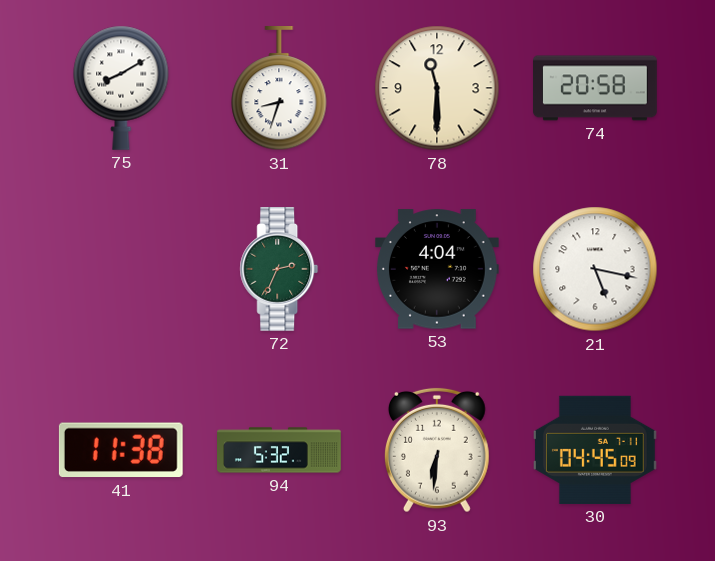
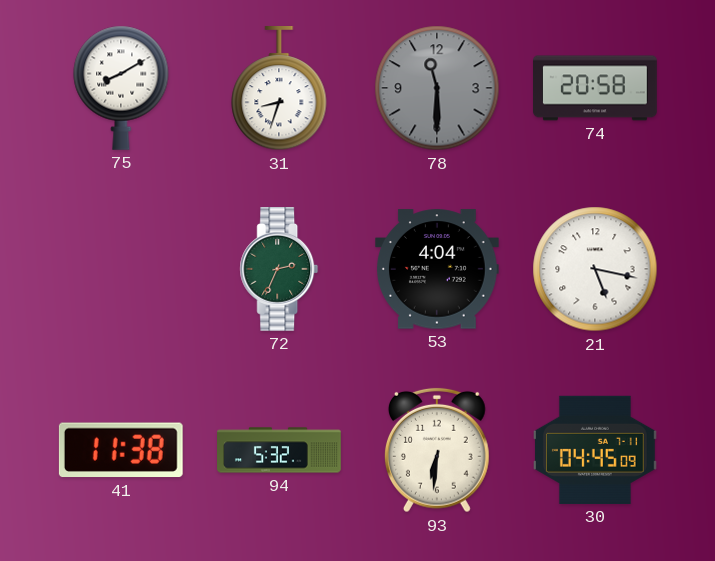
78 dial: cream -> grey
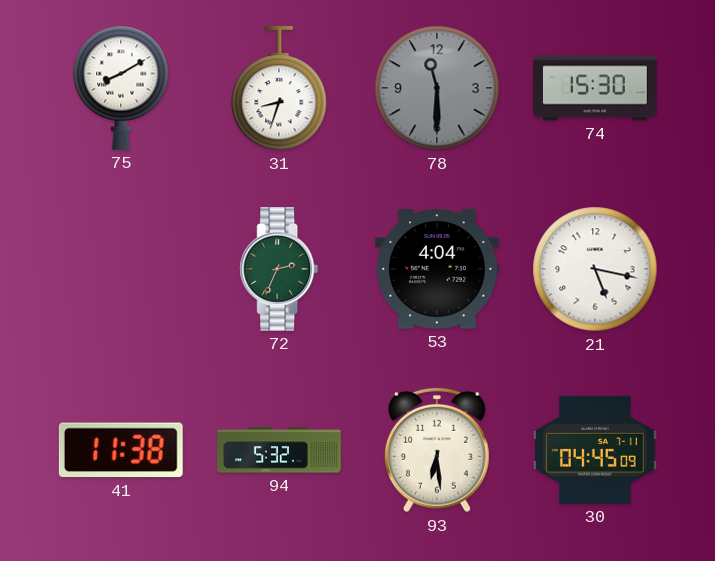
74: 20:58 -> 15:30
93: 6:31 -> 6:29
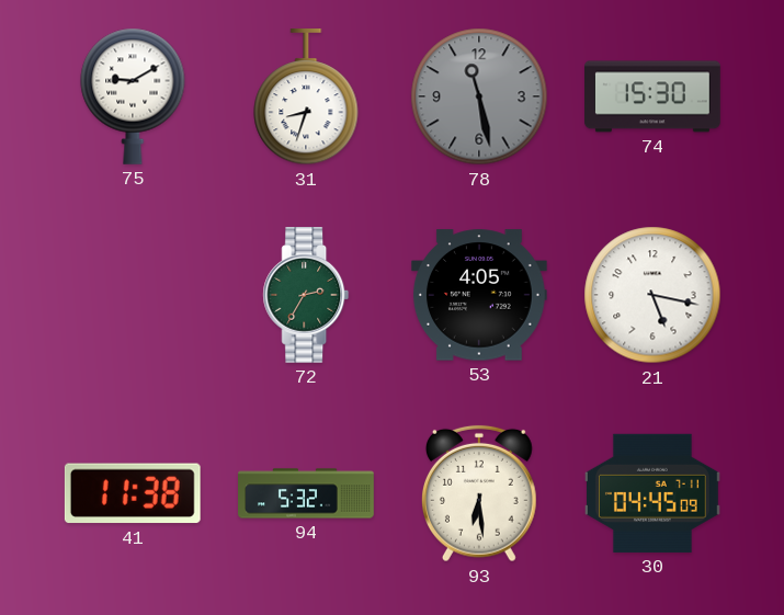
75: 8:10 -> 9:10
78: 11:30 -> 11:28
72: 2:34 -> 2:35
53: 4:04 -> 4:05
